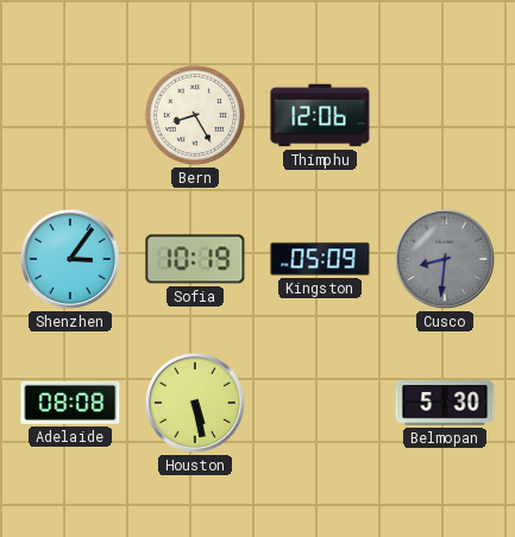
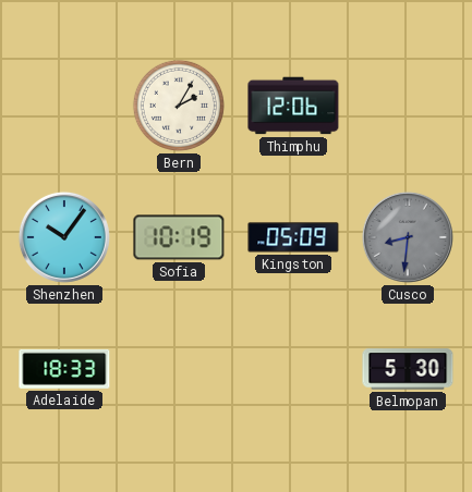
Bern: 8:25 -> 2:05
Shenzhen: 3:06 -> 10:06
Adelaide: 08:08 -> 18:33
Houston: 5:28 -> none
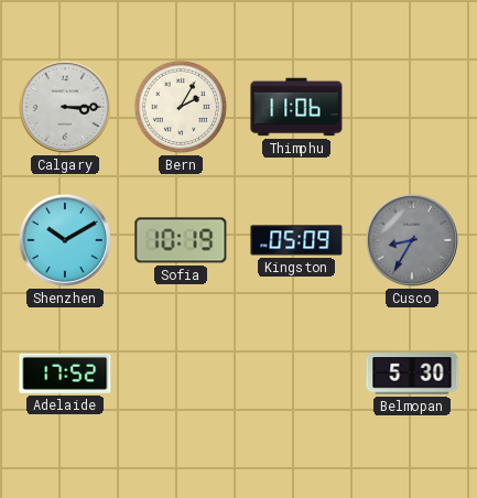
Calgary: none -> 3:15
Thimphu: 12:06 -> 11:06
Shenzhen: 10:06 -> 10:10
Cusco: 8:31 -> 8:35
Adelaide: 18:33 -> 17:52
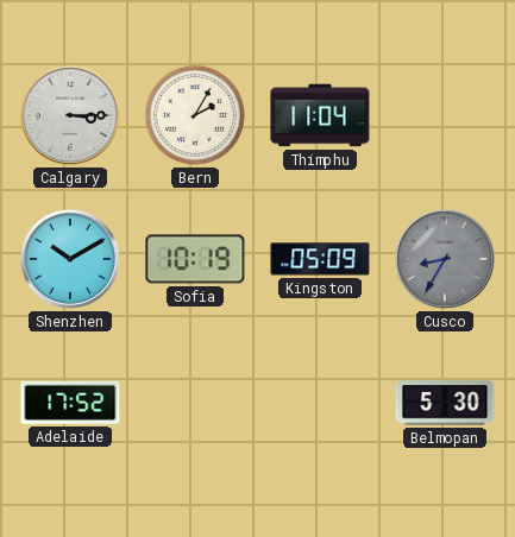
Thimphu: 11:06 -> 11:04
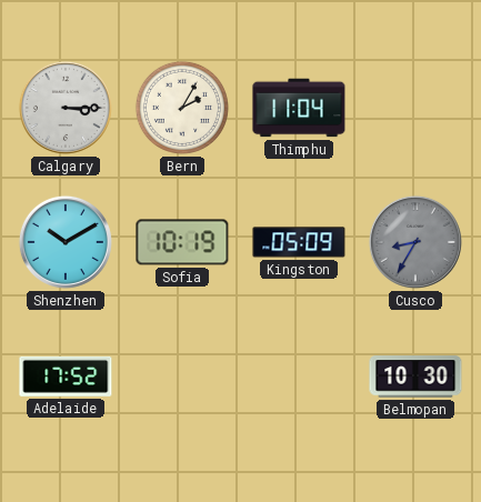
Belmopan: 5:30 -> 10:30
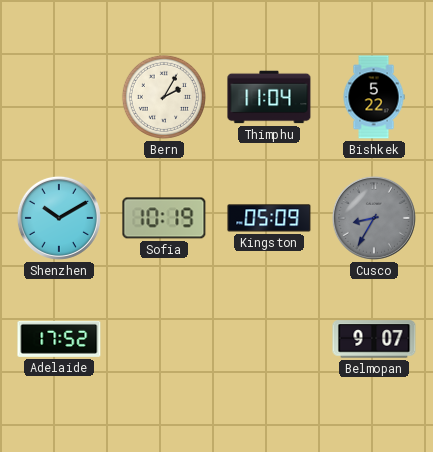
Calgary: 3:15 -> none
Bishkek: none -> 5:22
Belmopan: 10:30 -> 9:07
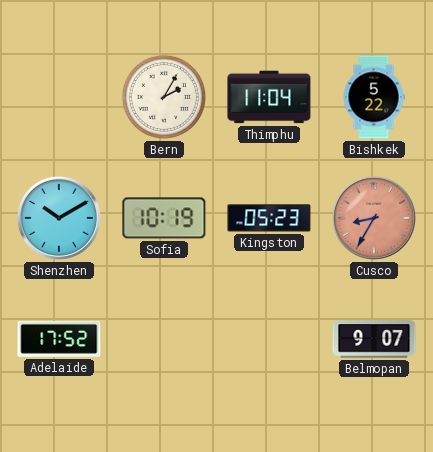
Kingston: 05:09 -> 05:23
Cusco dial: grey -> salmon
